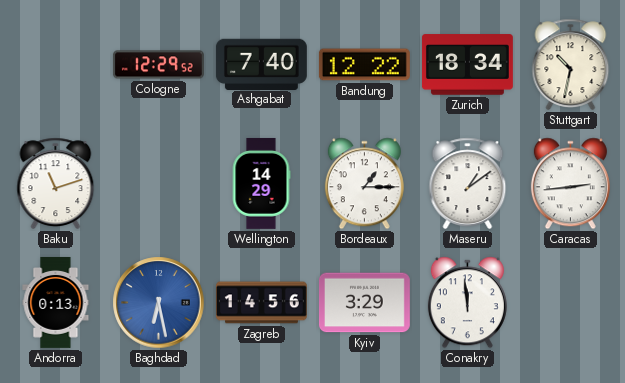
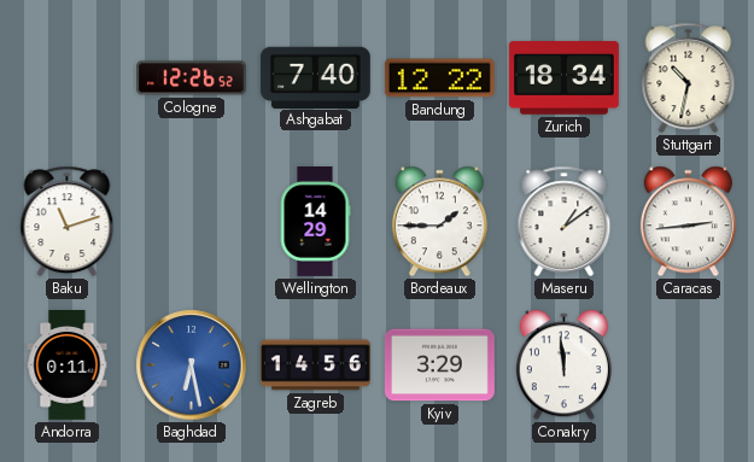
Cologne: 12:29 -> 12:26
Bordeaux: 1:15 -> 1:45
Andorra: 0:13 -> 0:11
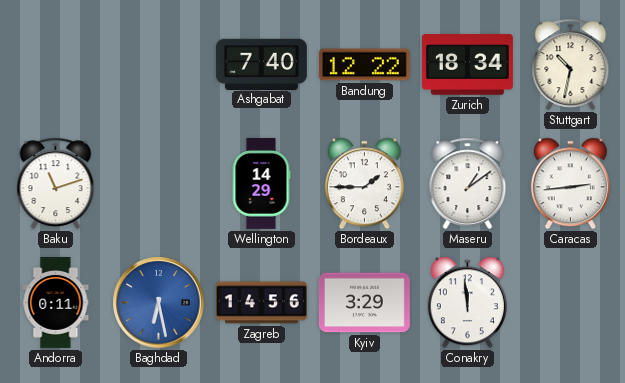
Cologne: 12:26 -> none
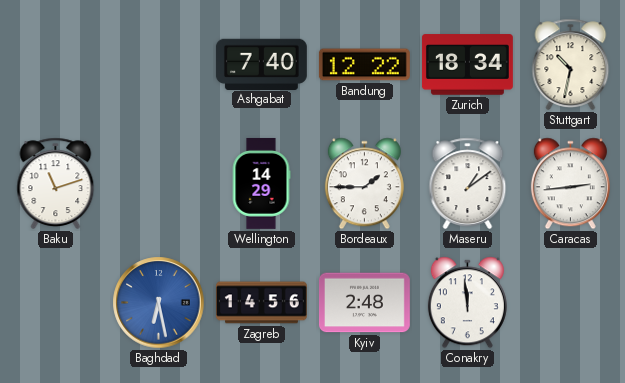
Andorra: 0:11 -> none
Kyiv: 3:29 -> 2:48
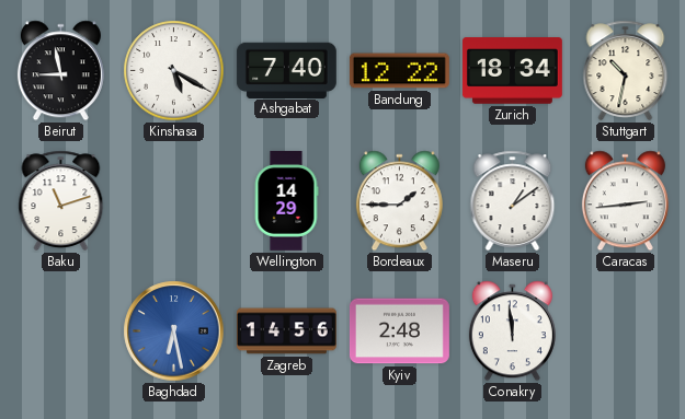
Beirut: none -> 8:58
Kinshasa: none -> 5:20
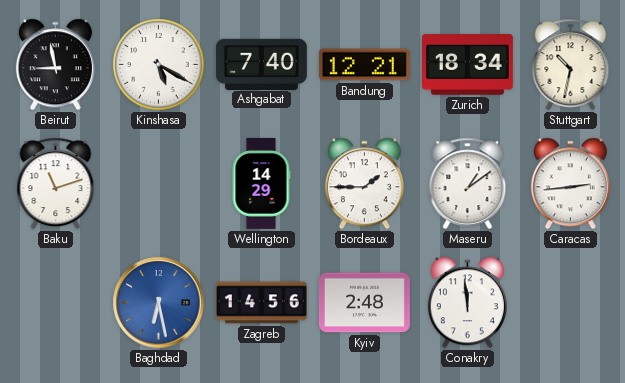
Bandung: 12:22 -> 12:21
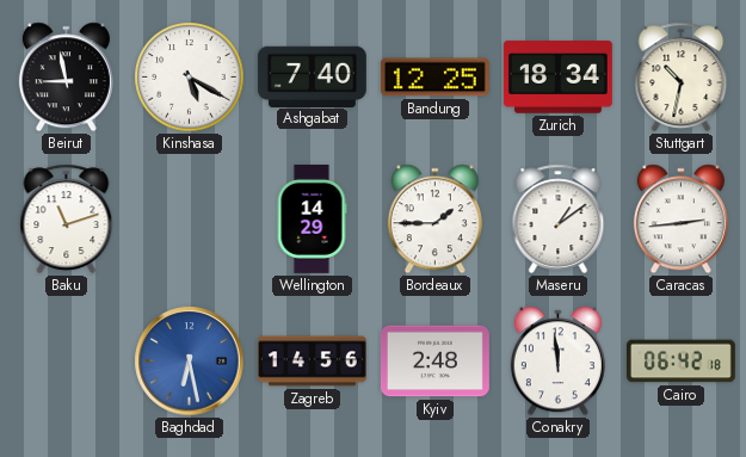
Bandung: 12:21 -> 12:25
Cairo: none -> 06:42
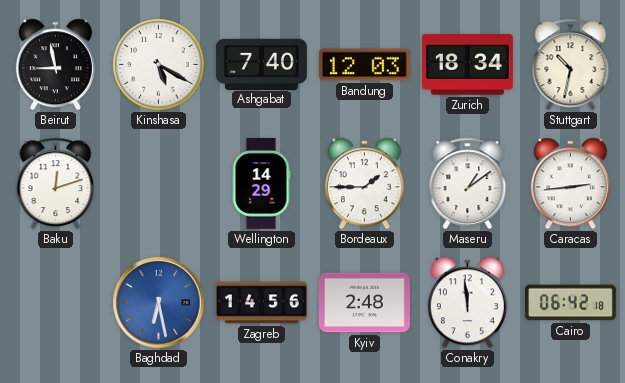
Bandung: 12:25 -> 12:03
Baku: 11:12 -> 12:12
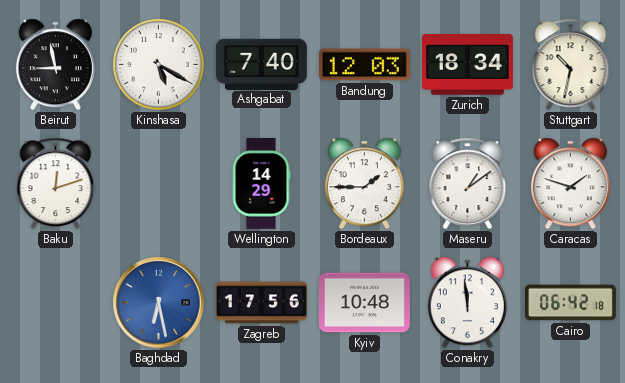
Caracas: 2:44 -> 1:48
Zagreb: 14:56 -> 17:56
Kyiv: 2:48 -> 10:48
